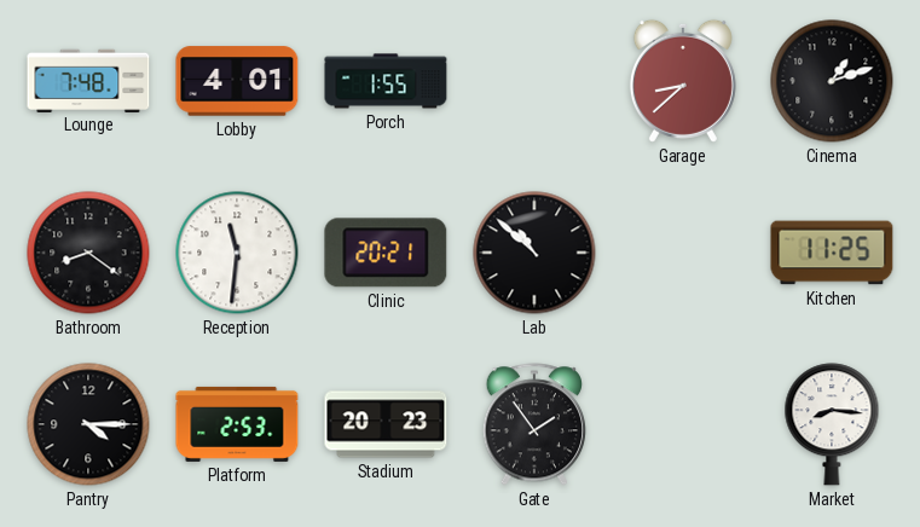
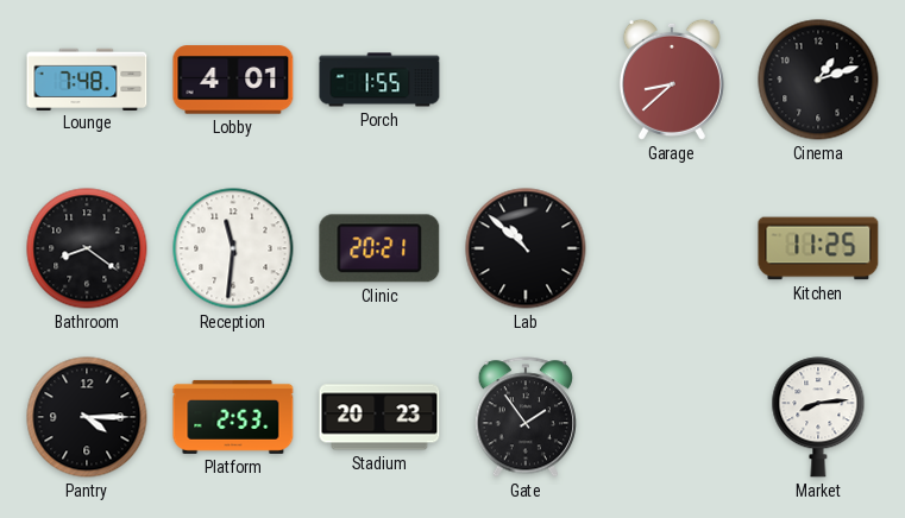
Market: 8:16 -> 8:14
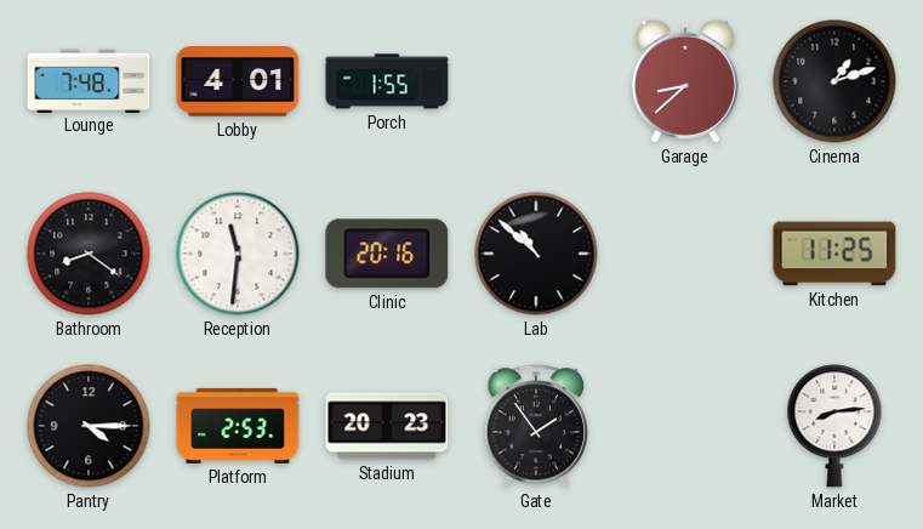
Clinic: 20:21 -> 20:16
